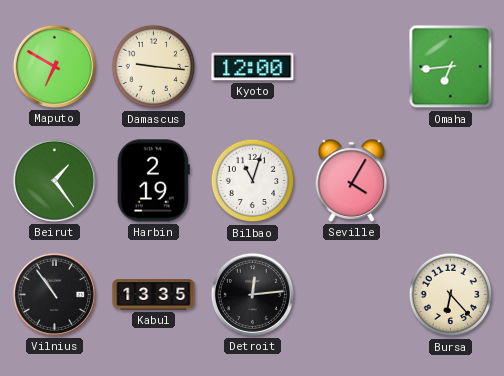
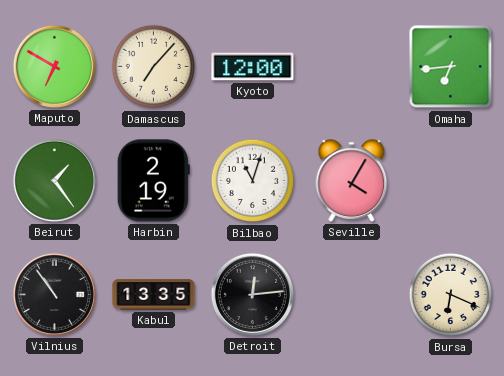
Damascus: 9:16 -> 7:07
Bursa: 6:23 -> 6:19
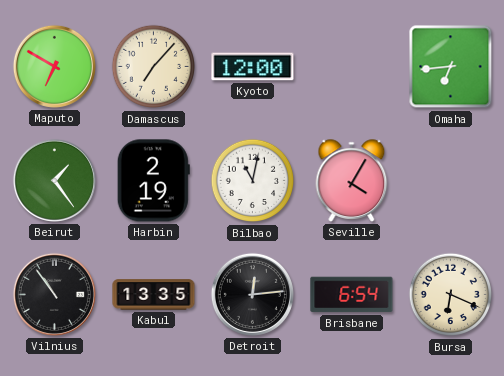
Bilbao: 11:03 -> 11:02
Brisbane: none -> 6:54
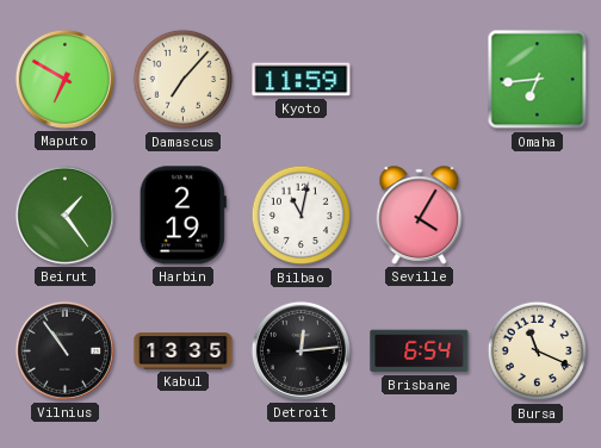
Kyoto: 12:00 -> 11:59
Bursa: 6:19 -> 11:19
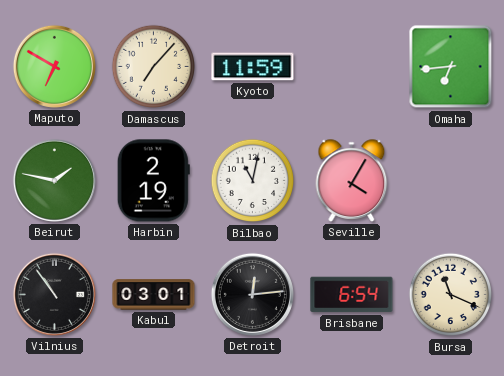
Beirut: 1:24 -> 1:47
Kabul: 13:35 -> 03:01
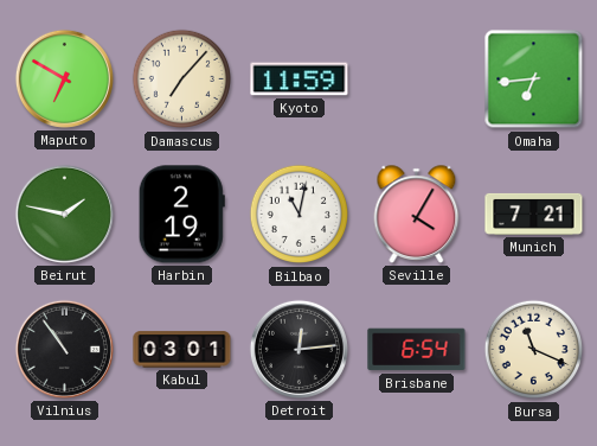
Munich: none -> 7:21
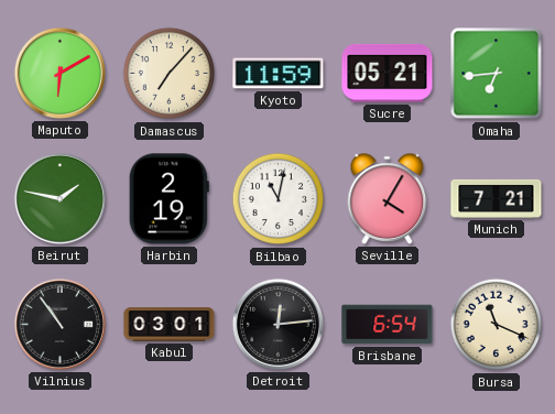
Maputo: 6:50 -> 6:10
Sucre: none -> 05:21
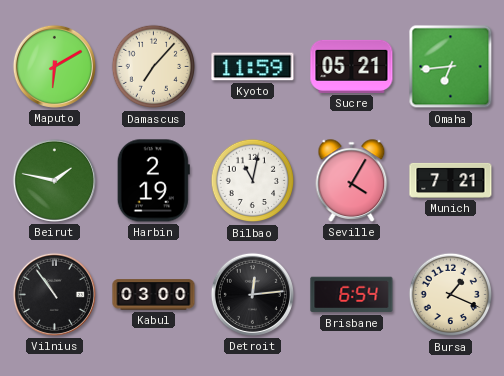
Kabul: 03:01 -> 03:00
Bursa: 11:19 -> 1:19
